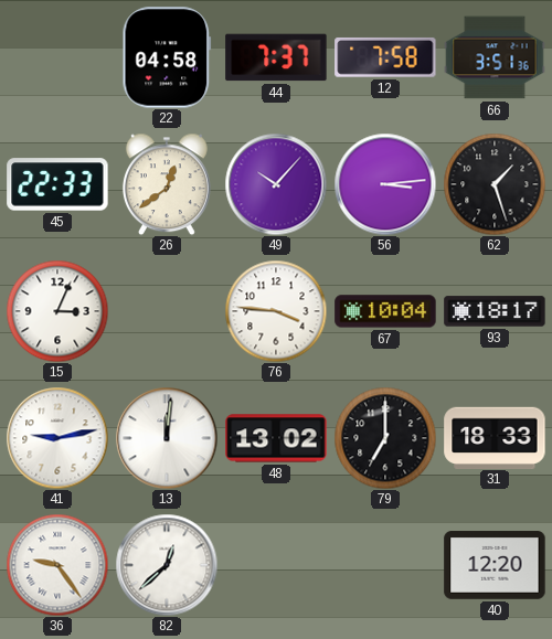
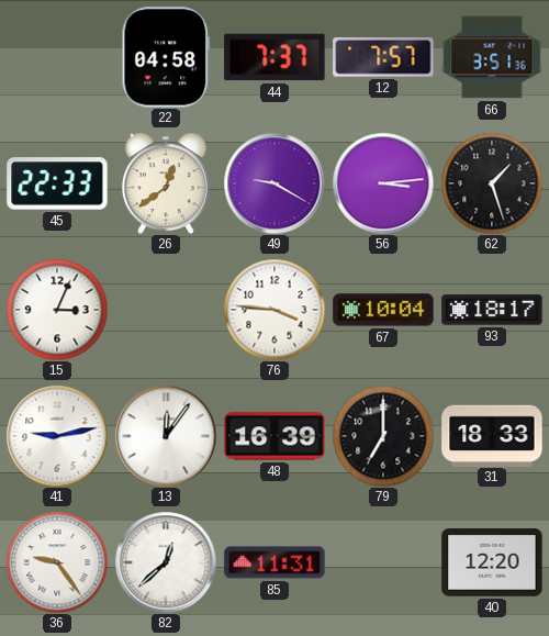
12: 7:58 -> 7:57
49: 10:07 -> 9:20
13: 12:01 -> 12:06
48: 13:02 -> 16:39
85: none -> 11:31
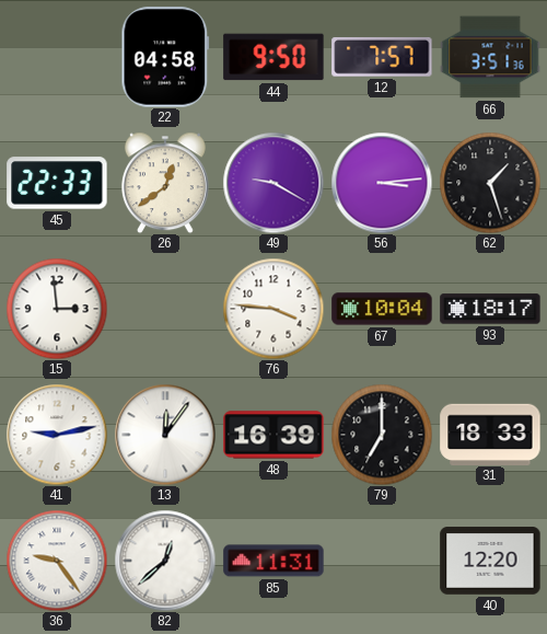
44: 7:37 -> 9:50
15: 3:04 -> 2:59
